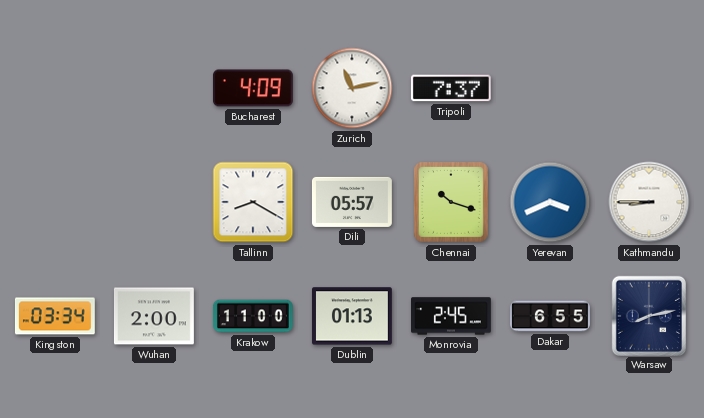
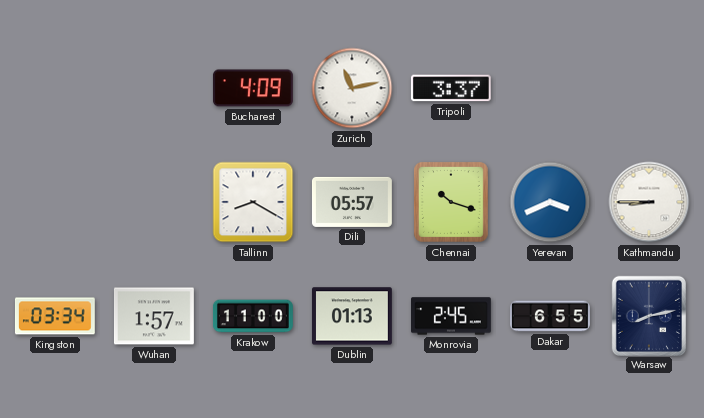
Tripoli: 7:37 -> 3:37
Wuhan: 2:00 -> 1:57
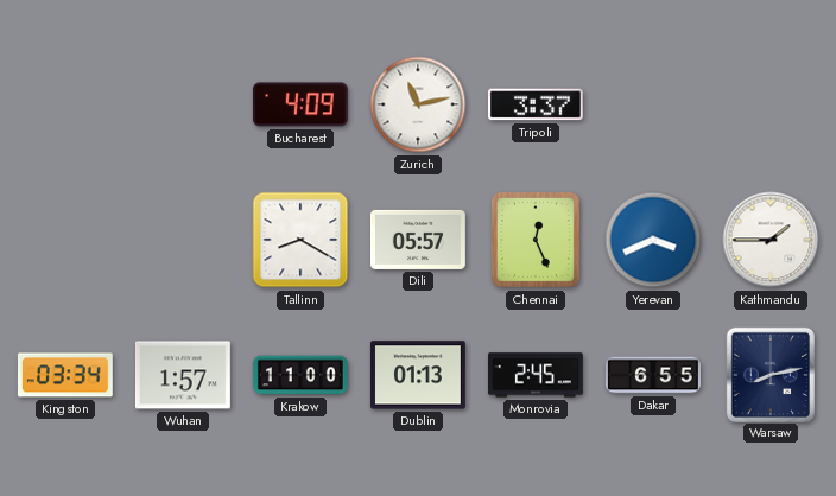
Chennai: 10:18 -> 12:26
Kathmandu: 8:45 -> 1:45
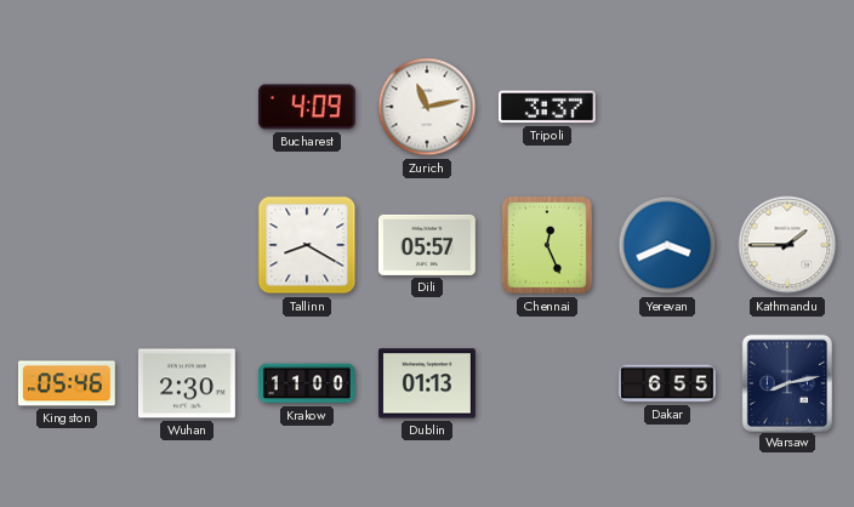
Kingston: 03:34 -> 05:46
Wuhan: 1:57 -> 2:30
Monrovia: 2:45 -> none
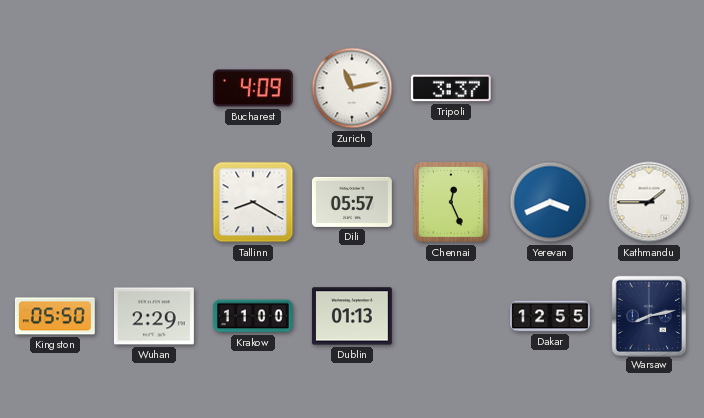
Kingston: 05:46 -> 05:50
Wuhan: 2:30 -> 2:29
Dakar: 6:55 -> 12:55
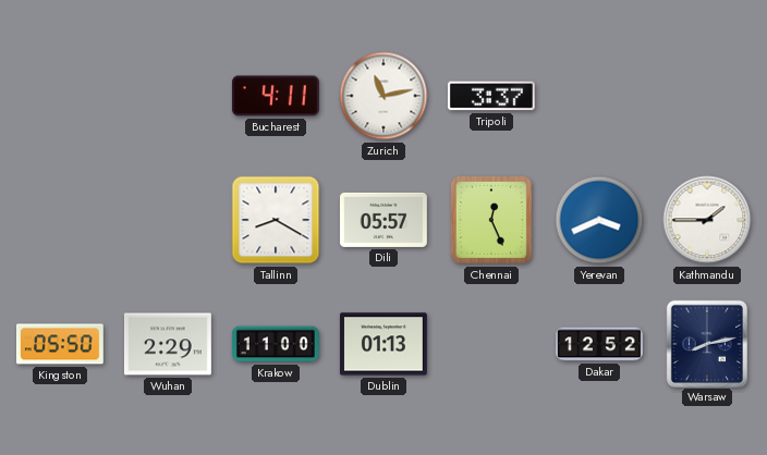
Bucharest: 4:09 -> 4:11
Dakar: 12:55 -> 12:52
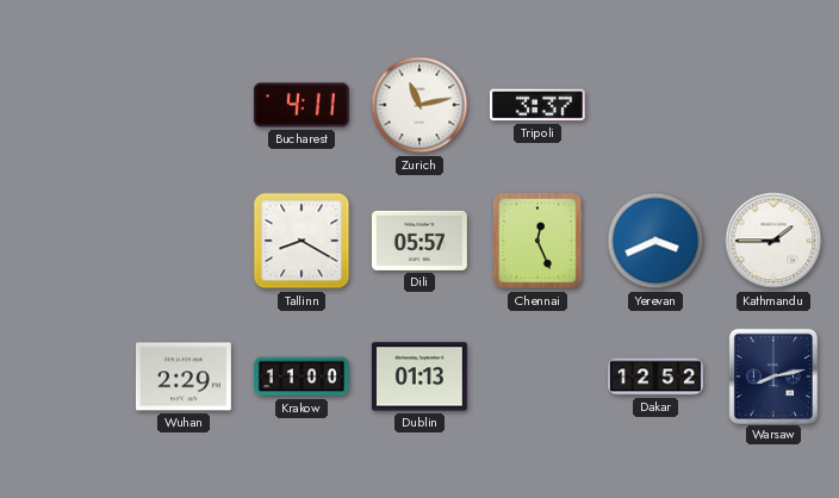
Kingston: 05:50 -> none
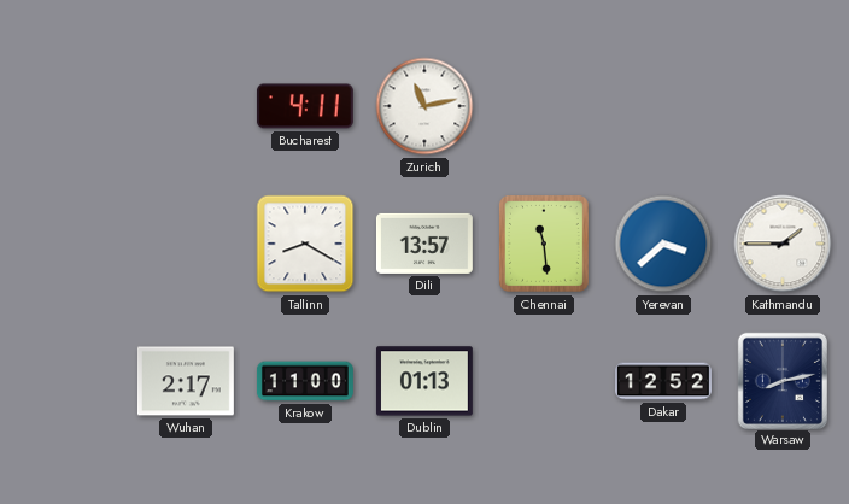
Tripoli: 3:37 -> none
Dili: 05:57 -> 13:57
Chennai: 12:26 -> 11:29
Yerevan: 3:41 -> 3:38
Wuhan: 2:29 -> 2:17
